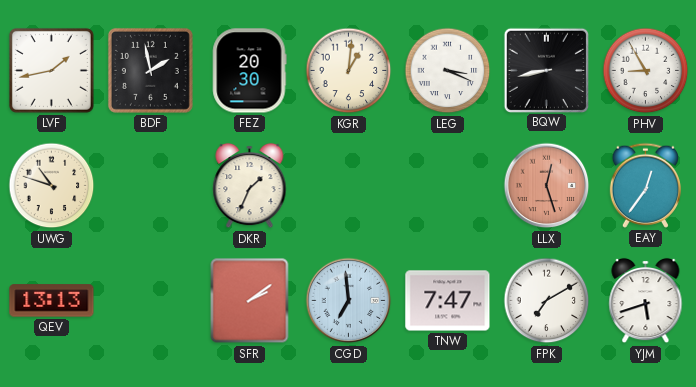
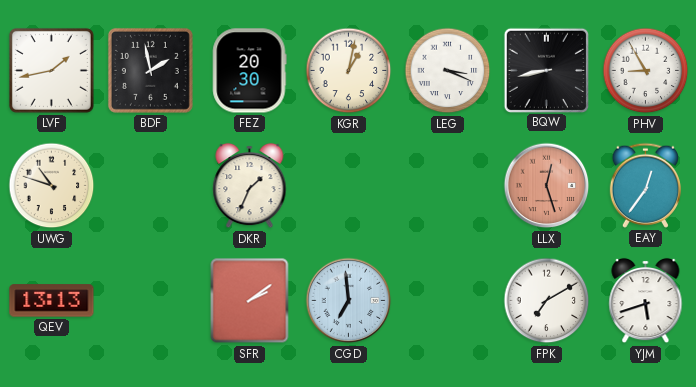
KGR: 1:01 -> 1:02
TNW: 7:47 -> none
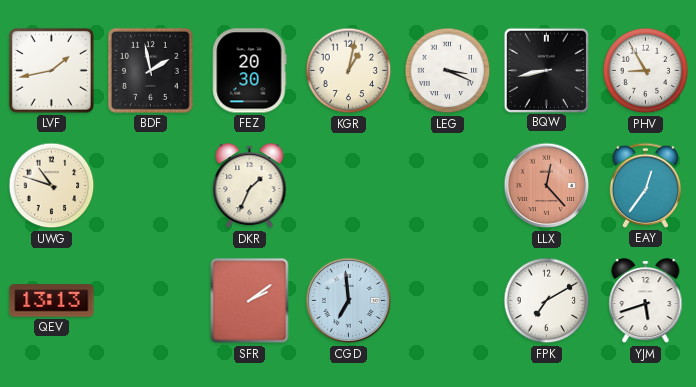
LLX: 12:27 -> 12:23
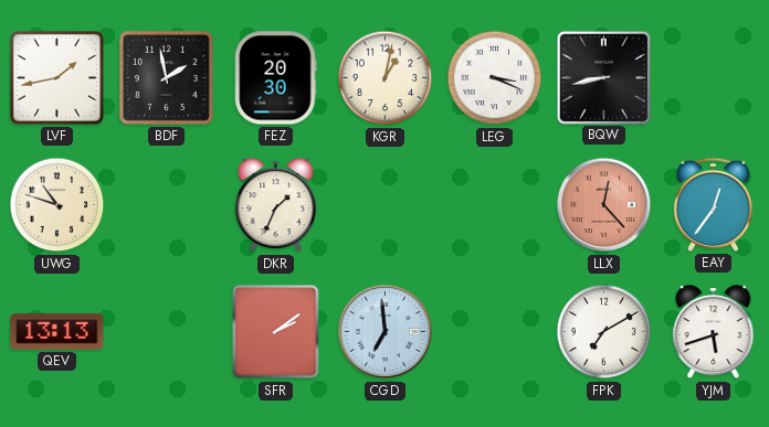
PHV: 8:55 -> none
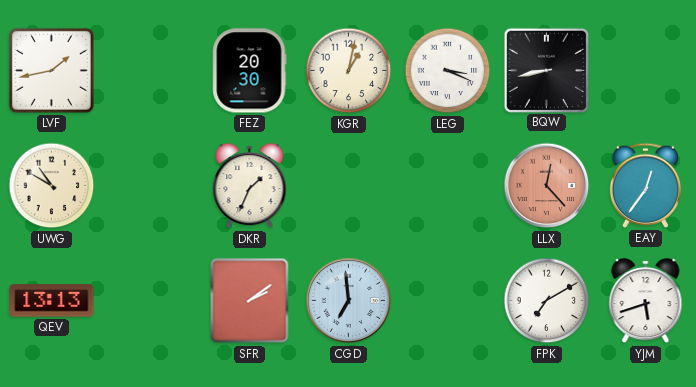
BDF: 1:58 -> none
UWG: 10:48 -> 10:50
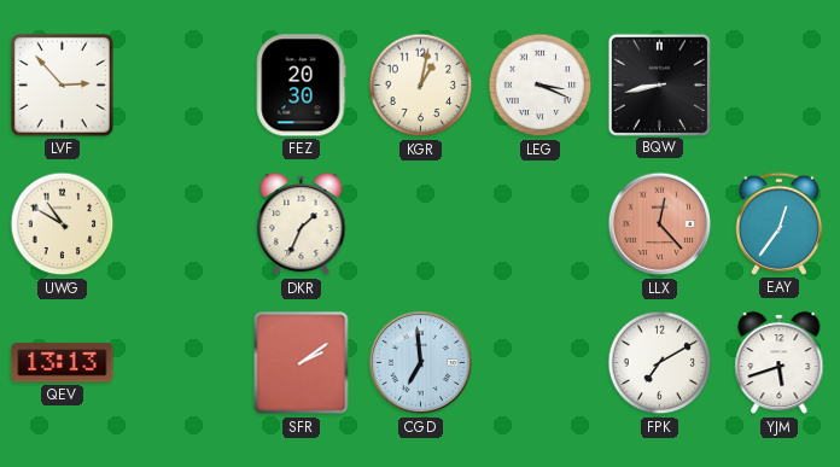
LVF: 1:43 -> 2:53
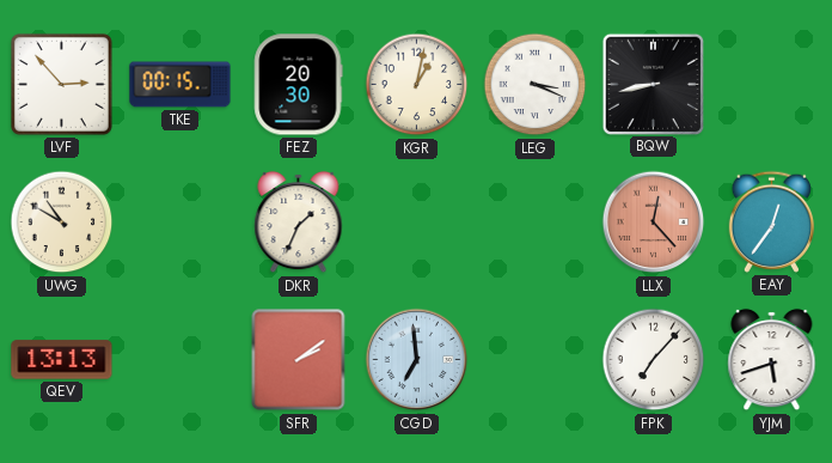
TKE: none -> 00:15
FPK: 7:10 -> 7:07
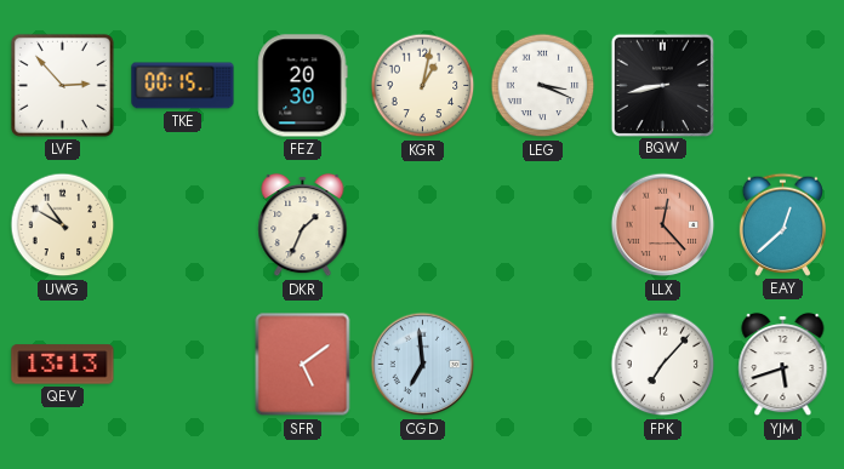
EAY: 12:36 -> 12:38
SFR: 2:09 -> 5:09
